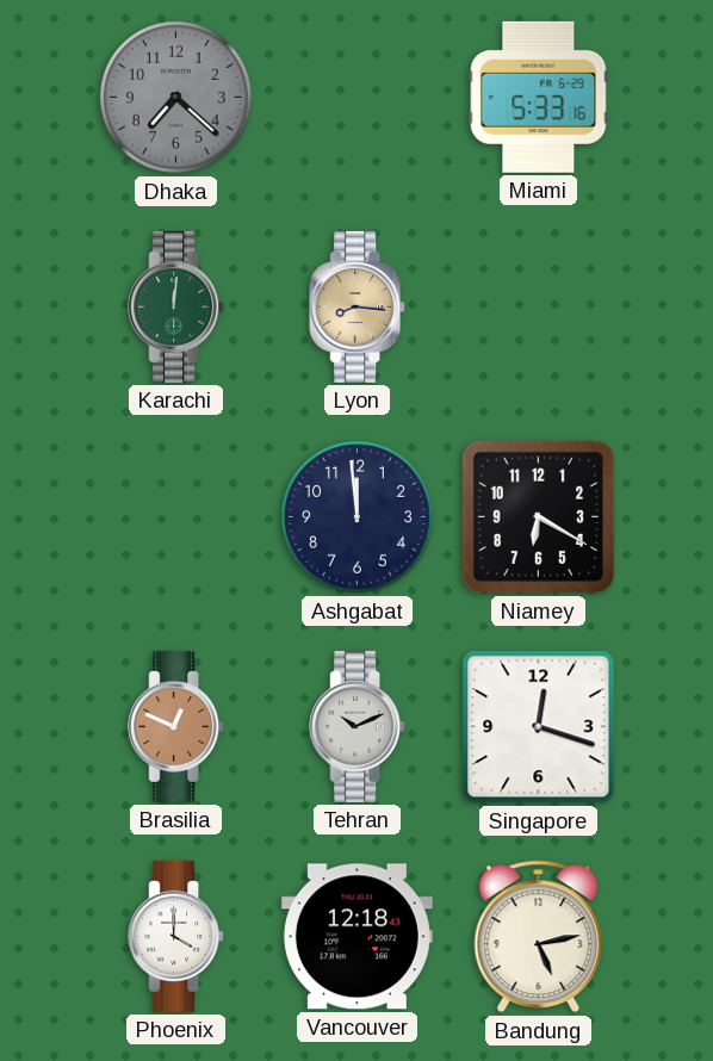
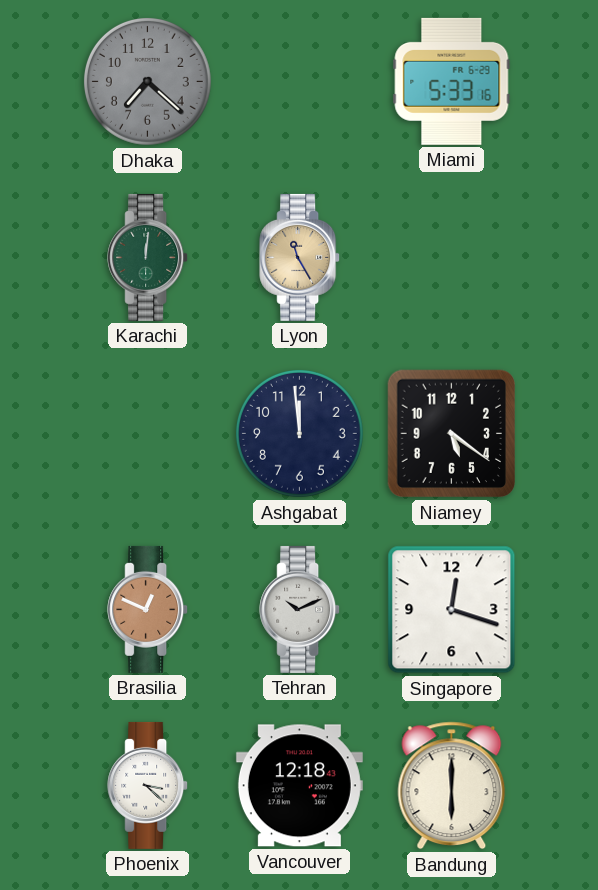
Lyon: 8:16 -> 11:25
Niamey: 6:20 -> 5:21
Phoenix: 4:00 -> 3:22
Bandung: 5:13 -> 6:00
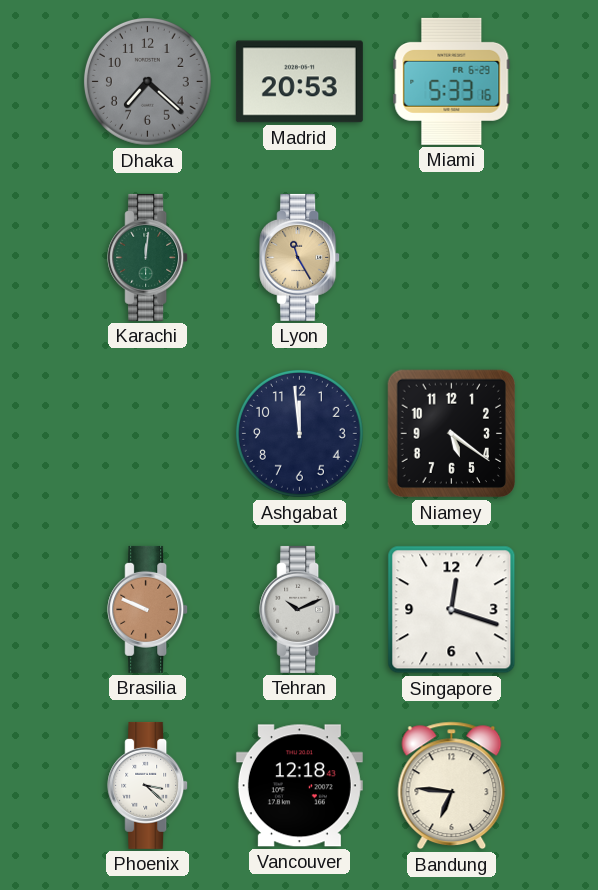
Madrid: none -> 20:53
Brasilia: 12:49 -> 9:49
Bandung: 6:00 -> 6:46
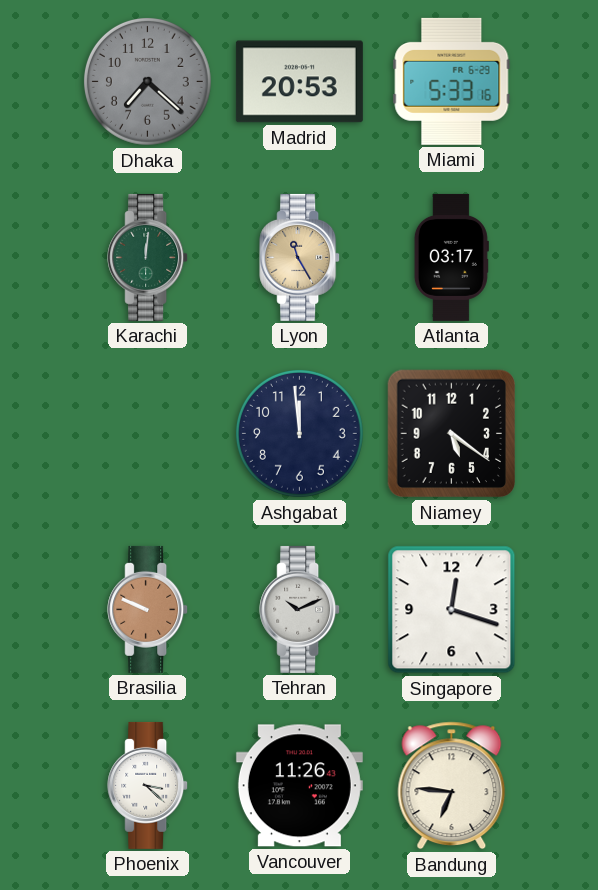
Atlanta: none -> 03:17
Vancouver: 12:18 -> 11:26
